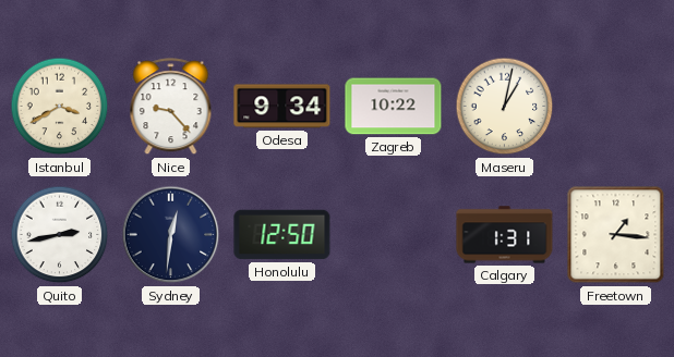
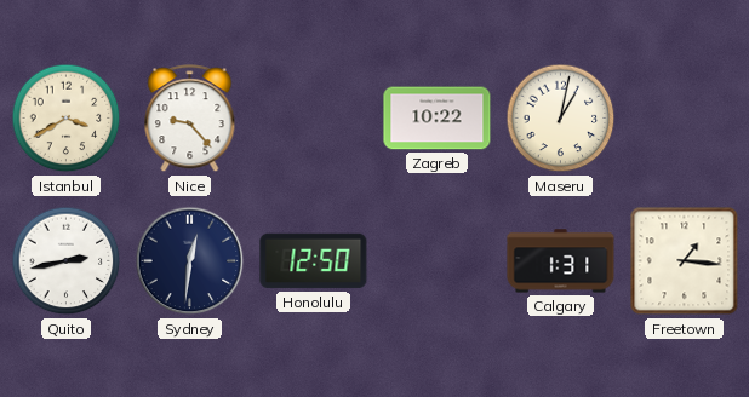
Odesa: 9:34 -> none
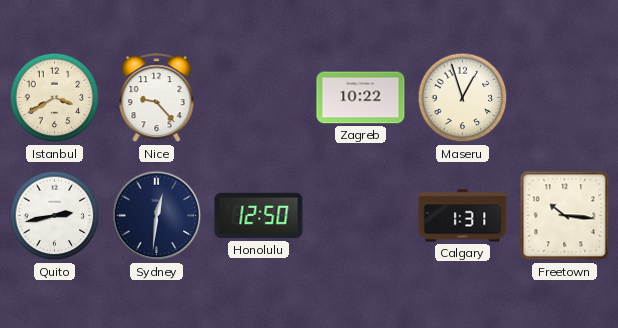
Maseru: 1:02 -> 12:57
Freetown: 1:16 -> 10:16
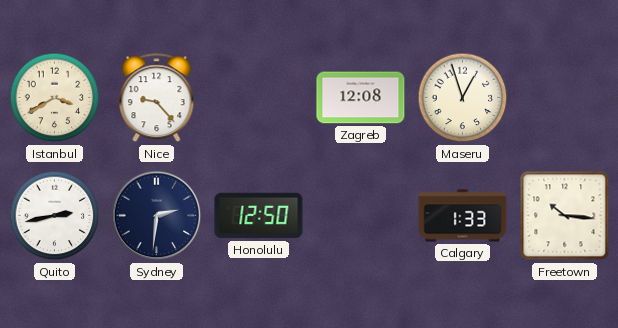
Zagreb: 10:22 -> 12:08
Sydney: 12:31 -> 2:31
Calgary: 1:31 -> 1:33
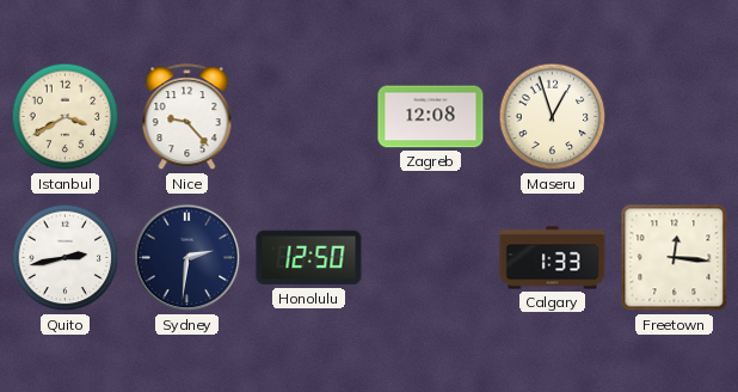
Freetown: 10:16 -> 12:16
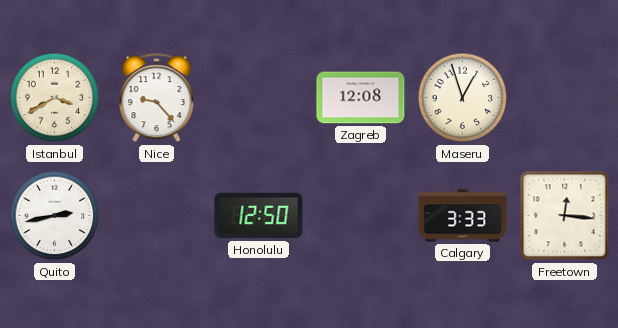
Sydney: 2:31 -> none
Calgary: 1:33 -> 3:33
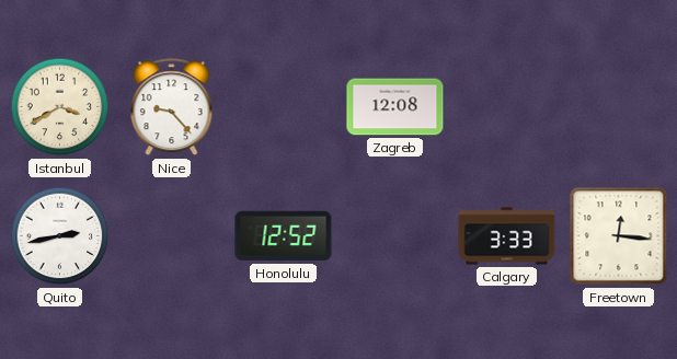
Maseru: 12:57 -> none
Honolulu: 12:50 -> 12:52
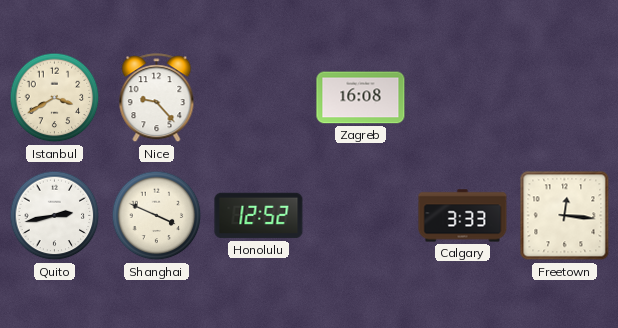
Zagreb: 12:08 -> 16:08
Shanghai: none -> 3:49
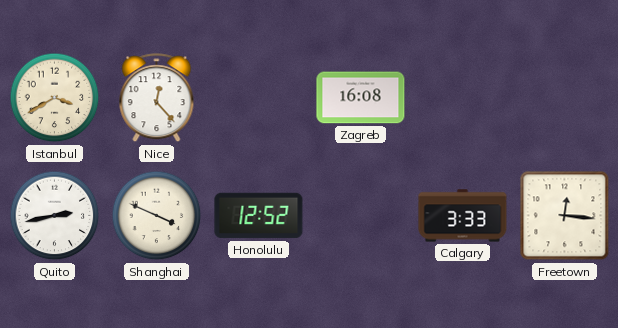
Nice: 9:23 -> 12:23
